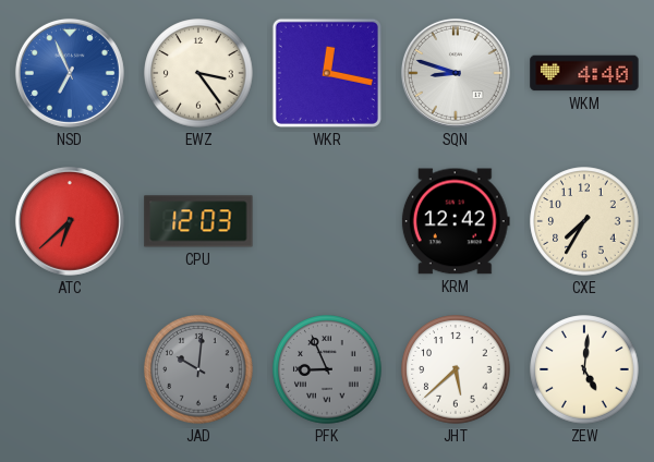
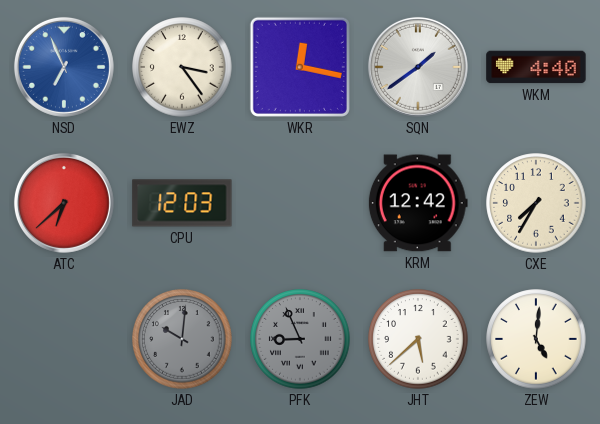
SQN: 8:48 -> 1:39
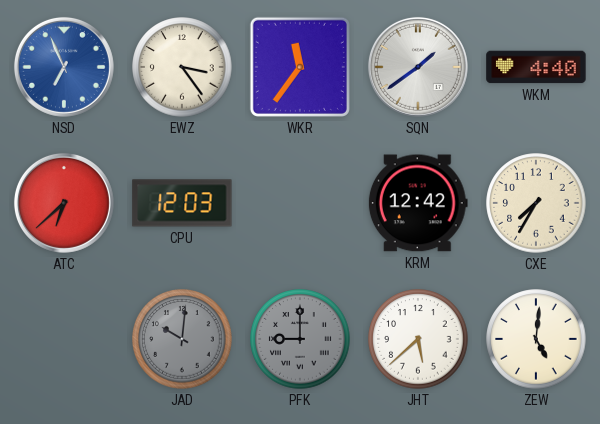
WKR: 12:17 -> 11:36
PFK: 8:56 -> 9:00
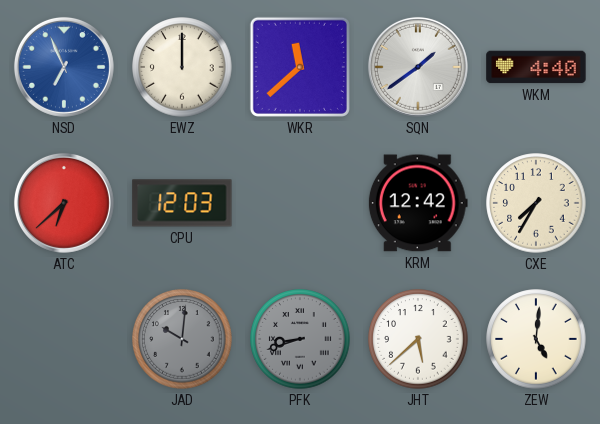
EWZ: 3:24 -> 12:00
WKR: 11:36 -> 11:38
PFK: 9:00 -> 8:42
